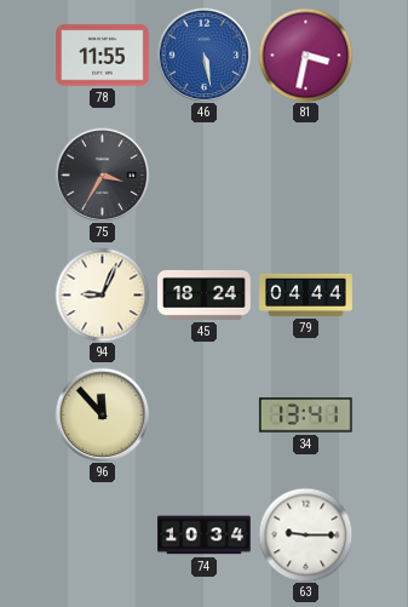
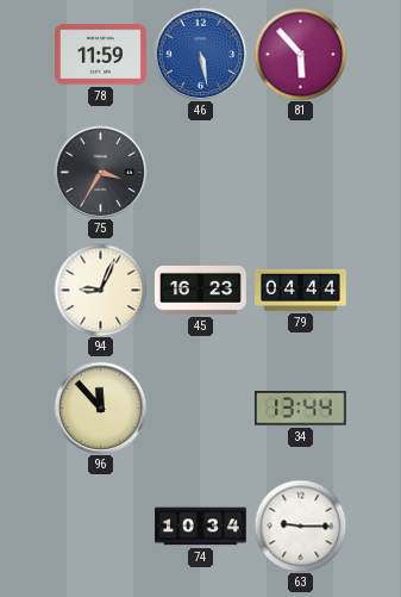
78: 11:55 -> 11:59
81: 3:32 -> 5:53
45: 18:24 -> 16:23
34: 13:41 -> 13:44
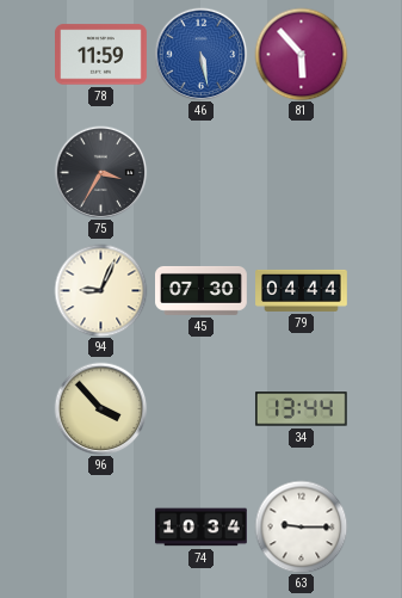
45: 16:23 -> 07:30
96: 11:53 -> 3:53
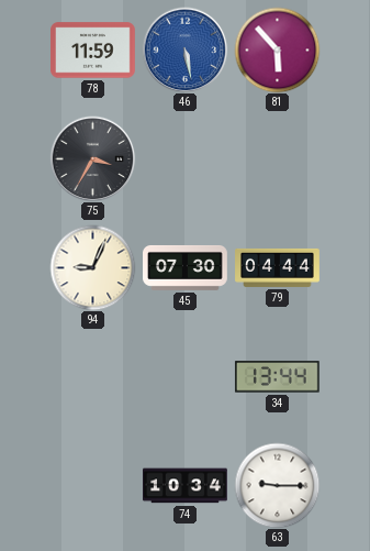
96: 3:53 -> none
